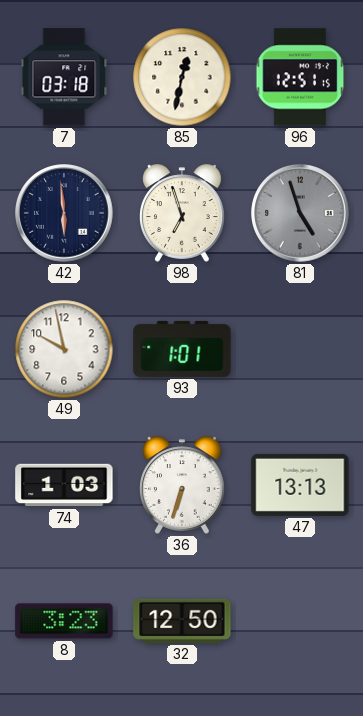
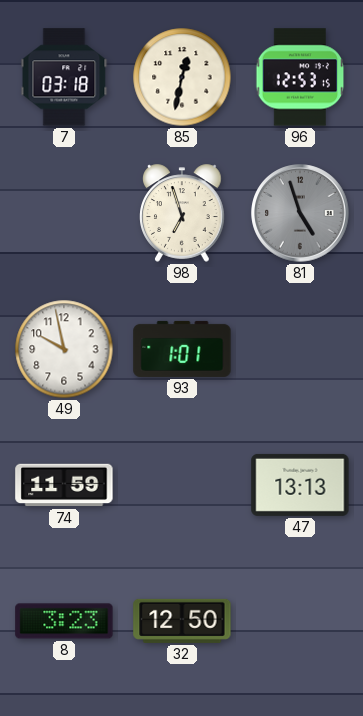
96: 12:51 -> 12:53
42: 5:59 -> none
74: 1:03 -> 11:59
36: 6:33 -> none
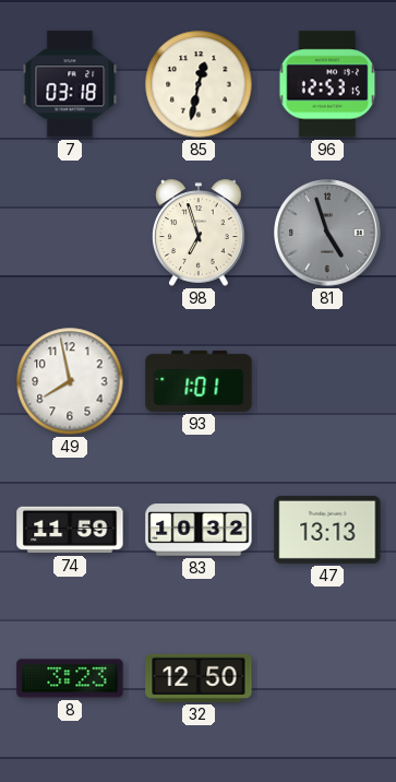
49: 9:58 -> 7:58
83: none -> 10:32
